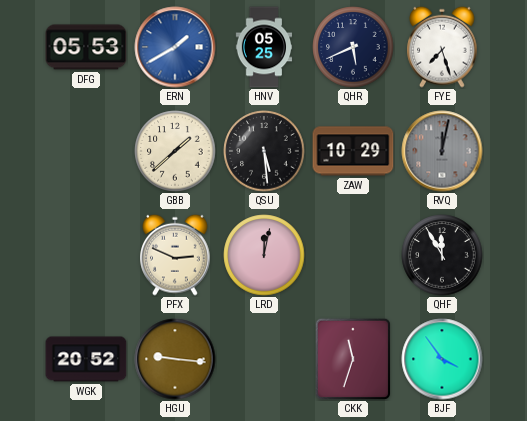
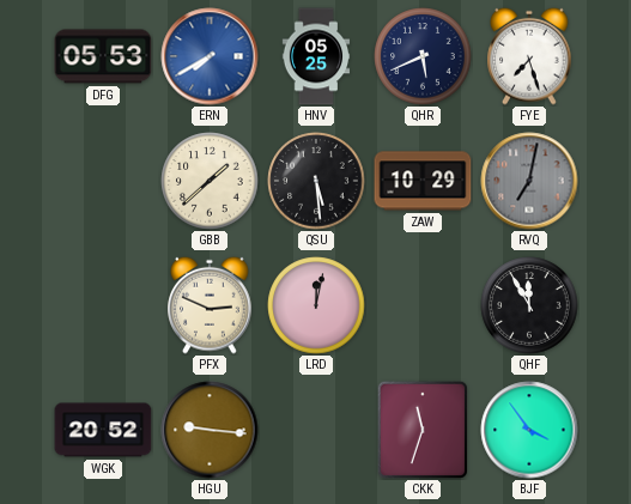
ERN: 1:40 -> 7:40
RVQ: 12:02 -> 7:02
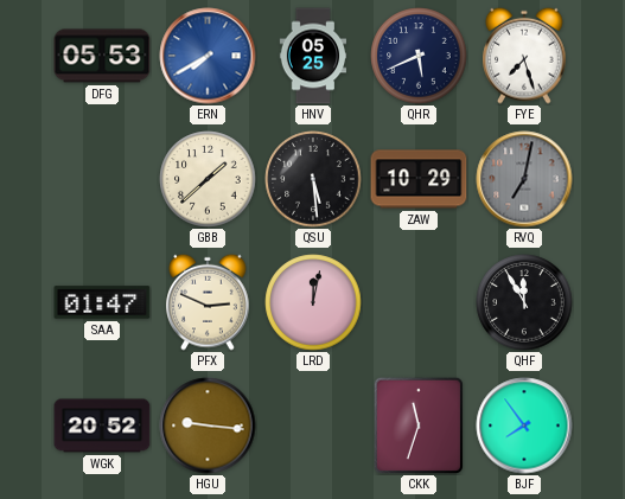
SAA: none -> 01:47
BJF: 3:54 -> 7:54
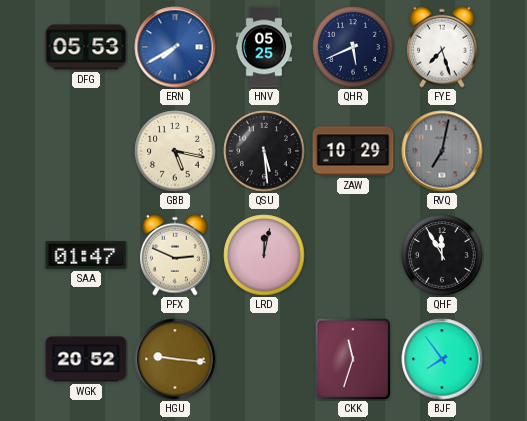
GBB: 1:38 -> 5:17
